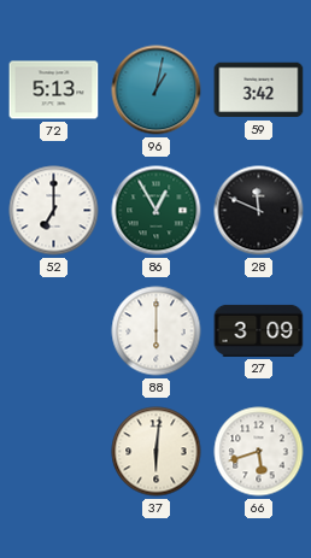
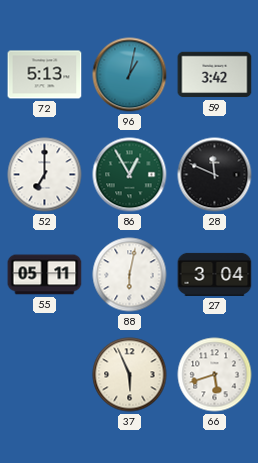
55: none -> 05:11
88: 6:00 -> 6:02
27: 3:09 -> 3:04
37: 6:01 -> 5:56
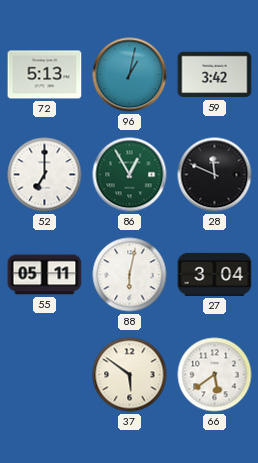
37: 5:56 -> 5:51
66: 5:42 -> 5:39
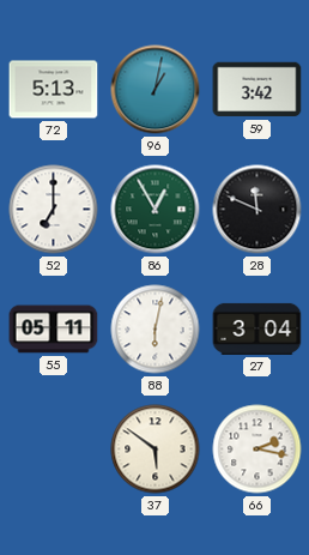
66: 5:39 -> 2:17
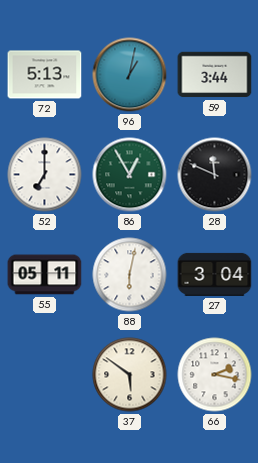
59: 3:42 -> 3:44
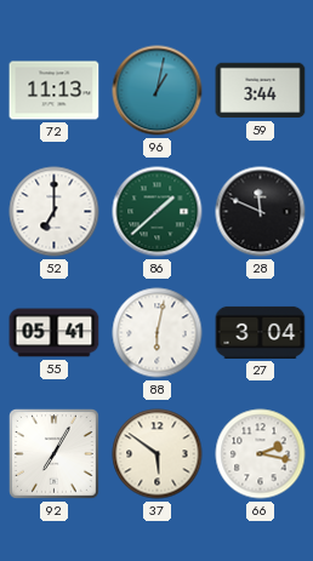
72: 5:13 -> 11:13
86: 12:55 -> 1:38
55: 05:11 -> 05:41
92: none -> 7:05
